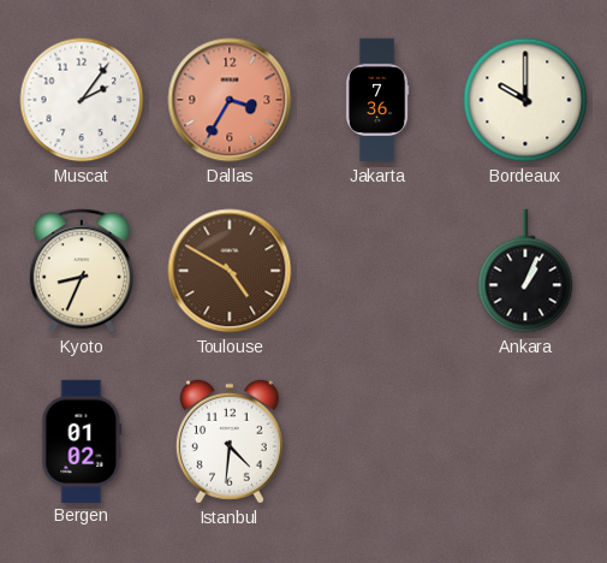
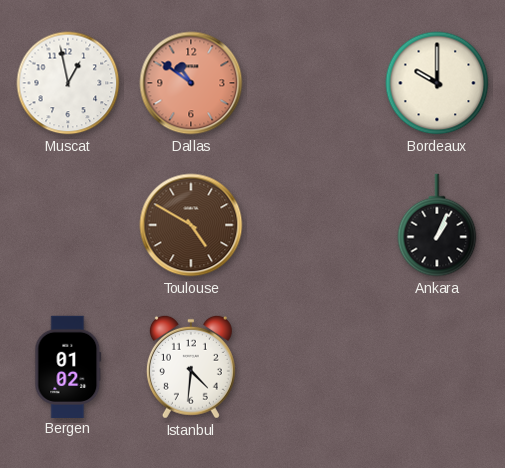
Muscat: 2:06 -> 12:58
Dallas: 3:35 -> 10:51
Jakarta: 7:36 -> none
Kyoto: 8:34 -> none
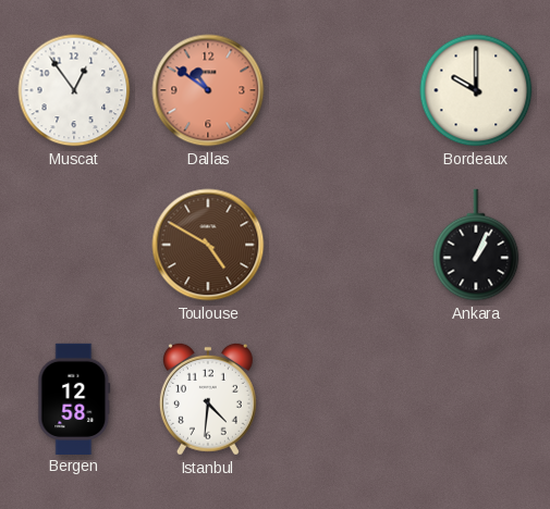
Muscat: 12:58 -> 12:54
Bergen: 01:02 -> 12:58
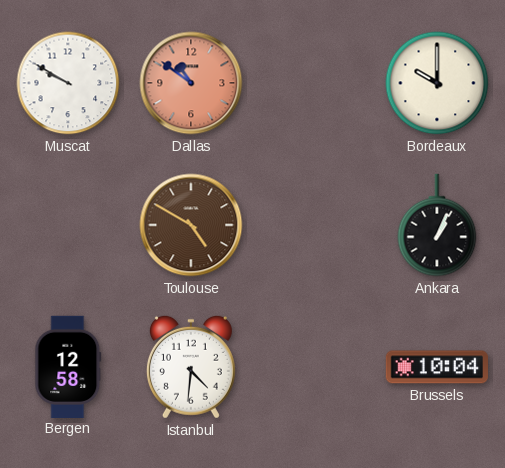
Muscat: 12:54 -> 9:50
Brussels: none -> 10:04
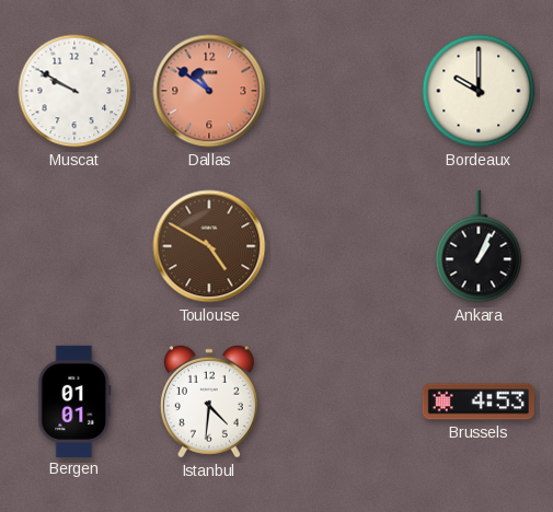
Bergen: 12:58 -> 01:01
Brussels: 10:04 -> 4:53
